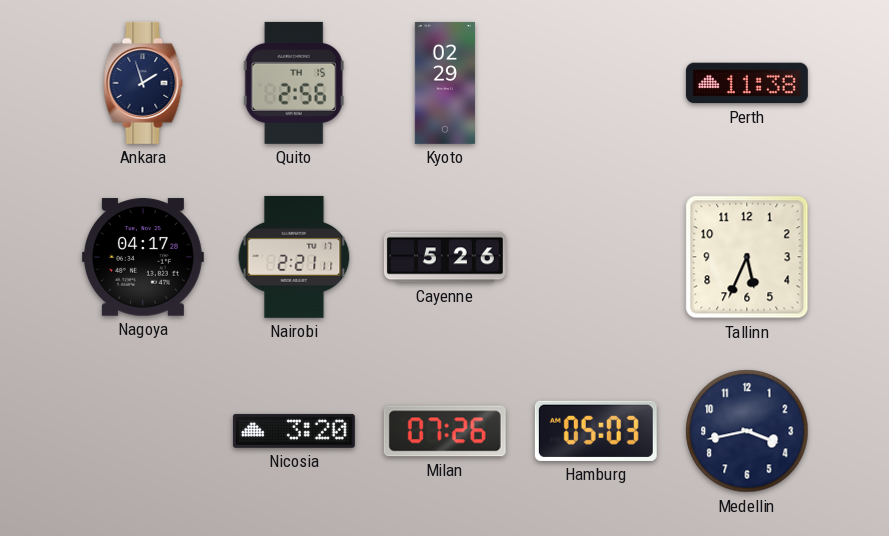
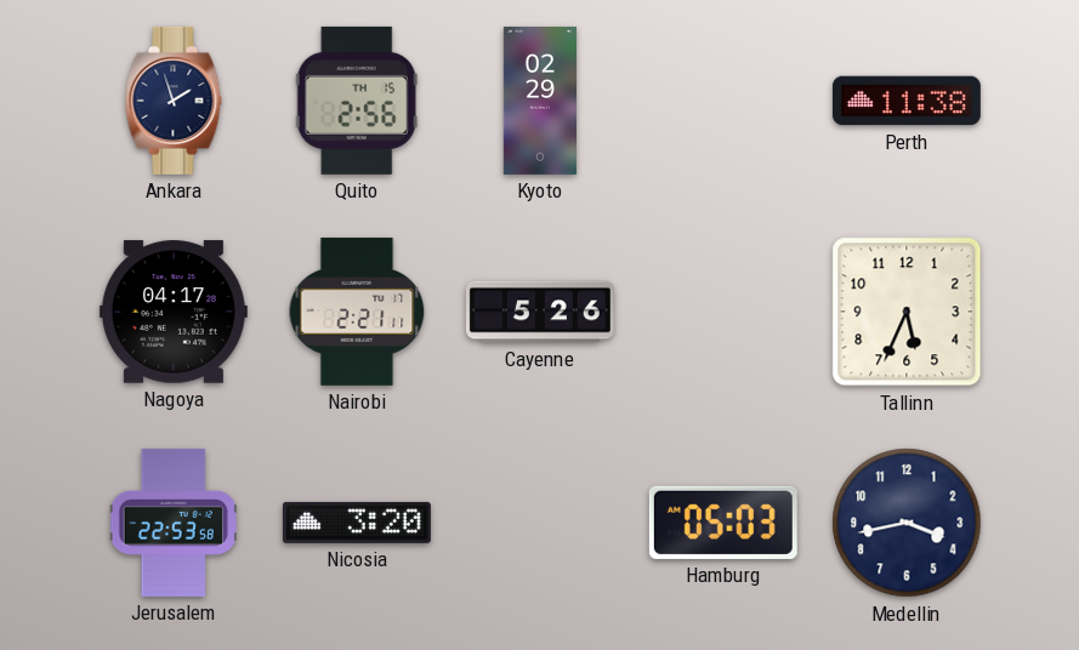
Jerusalem: none -> 22:53
Milan: 07:26 -> none
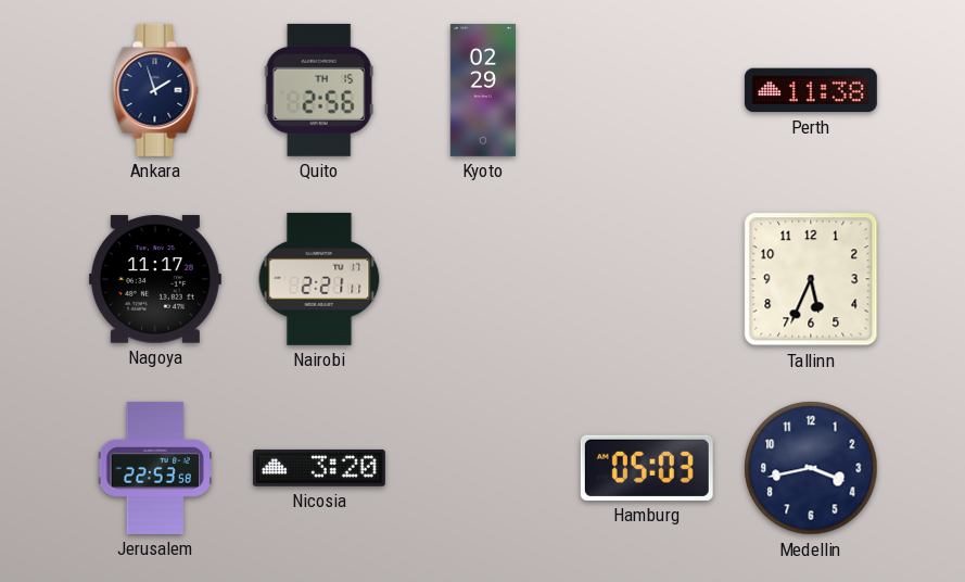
Nagoya: 04:17 -> 11:17
Cayenne: 5:26 -> none
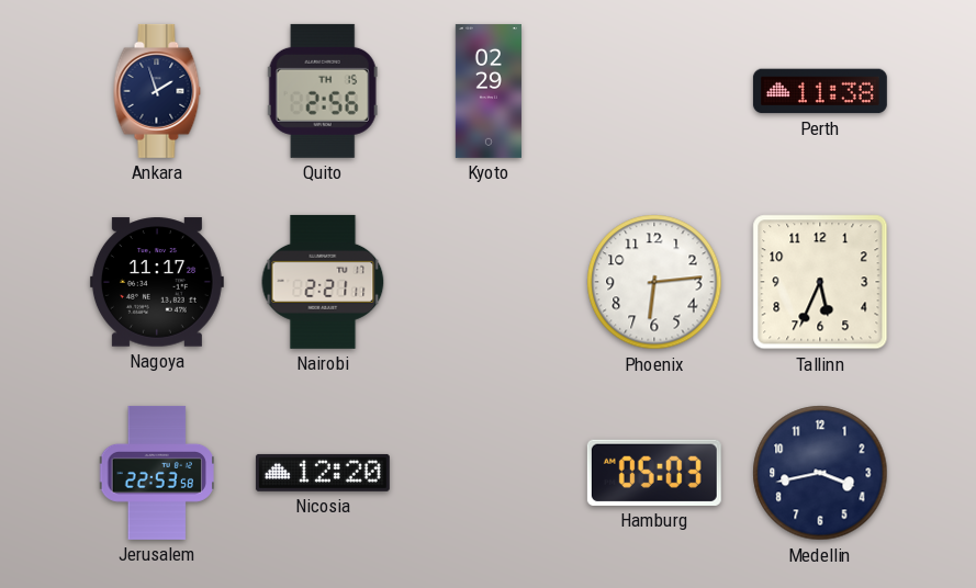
Phoenix: none -> 6:14
Nicosia: 3:20 -> 12:20
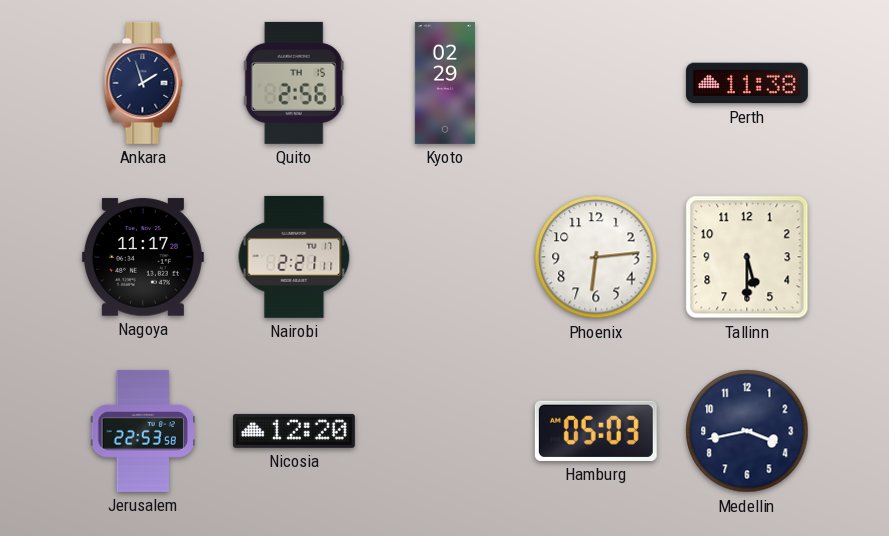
Tallinn: 5:34 -> 5:30
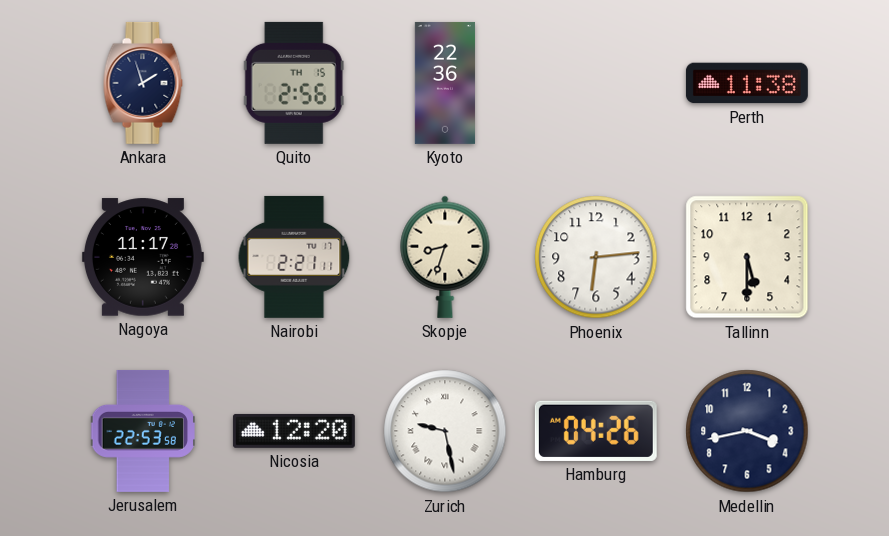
Kyoto: 02:29 -> 22:36
Skopje: none -> 8:33
Zurich: none -> 9:28
Hamburg: 05:03 -> 04:26
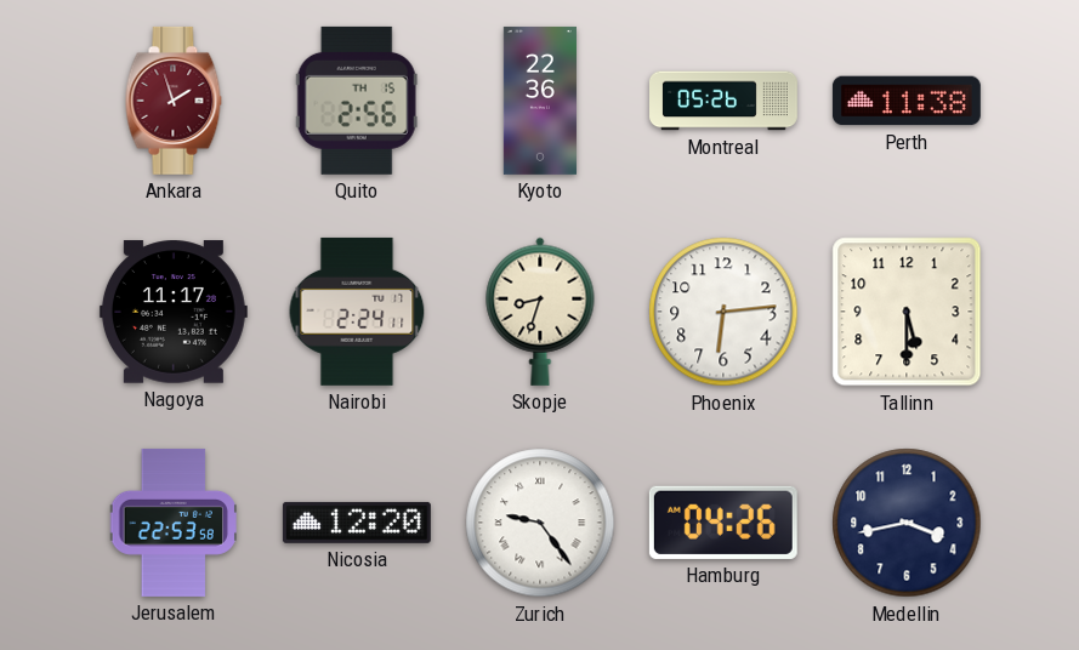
Ankara dial: navy -> burgundy
Montreal: none -> 05:26
Nairobi: 2:21 -> 2:24
Zurich: 9:28 -> 9:24
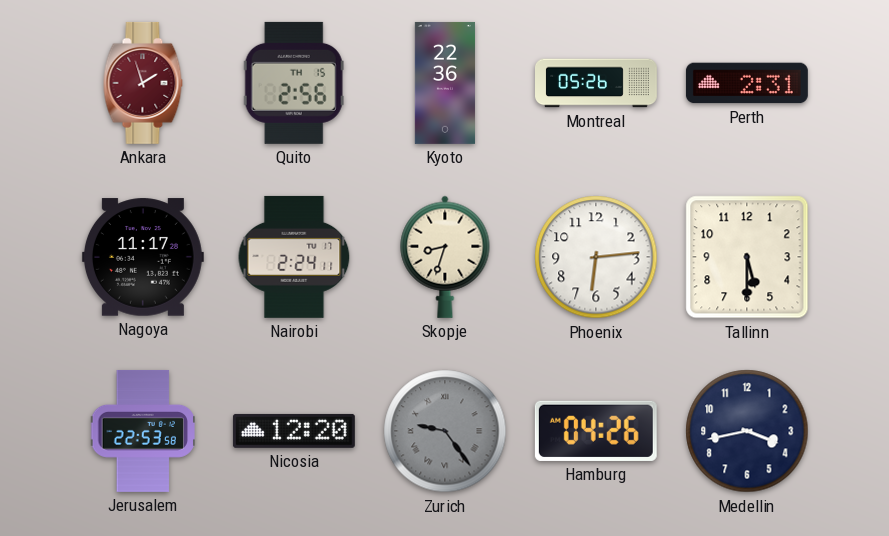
Perth: 11:38 -> 2:31
Zurich dial: white -> grey
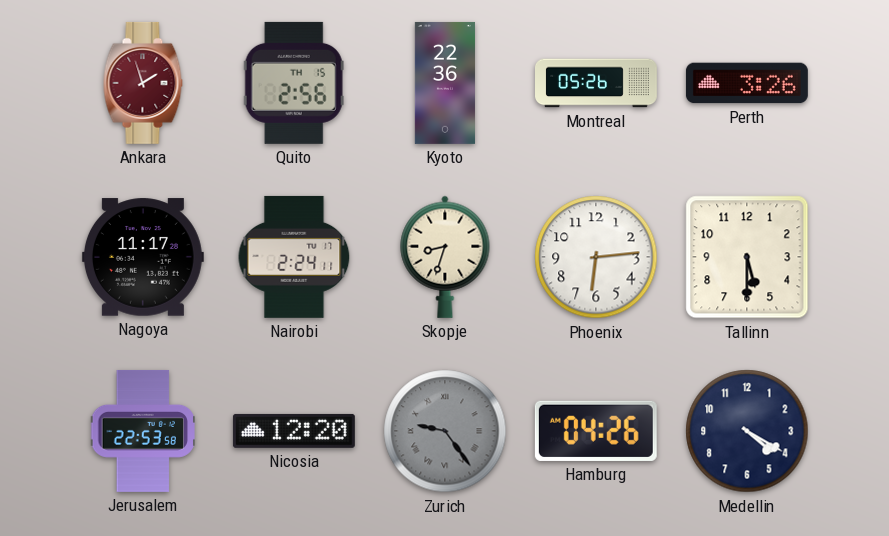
Perth: 2:31 -> 3:26
Medellin: 3:43 -> 4:20
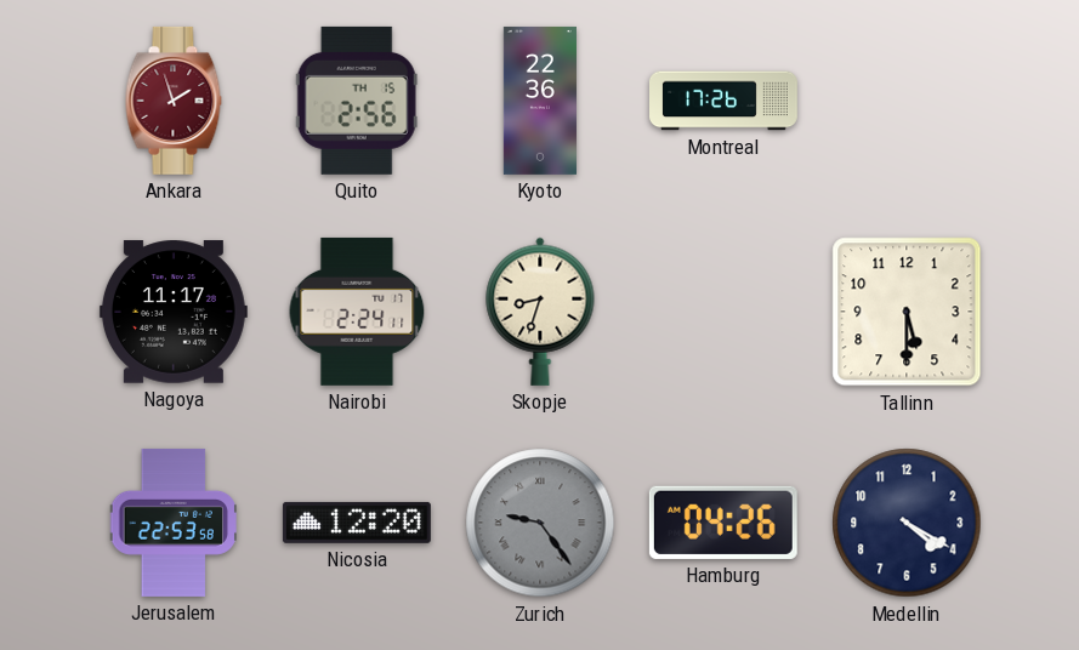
Montreal: 05:26 -> 17:26
Perth: 3:26 -> none
Phoenix: 6:14 -> none
